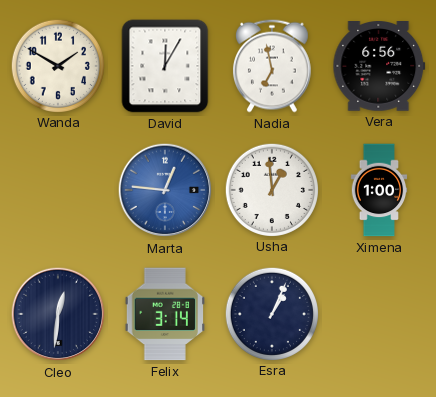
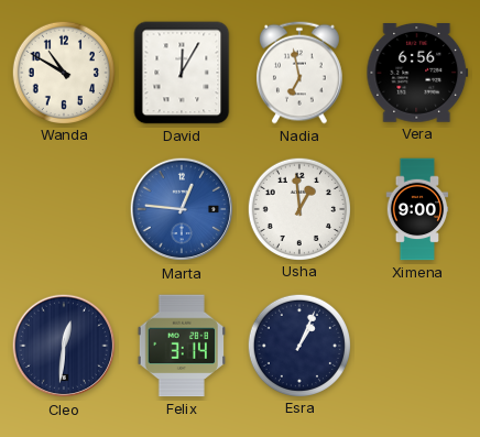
Wanda: 1:50 -> 10:50
Ximena: 1:00 -> 9:00
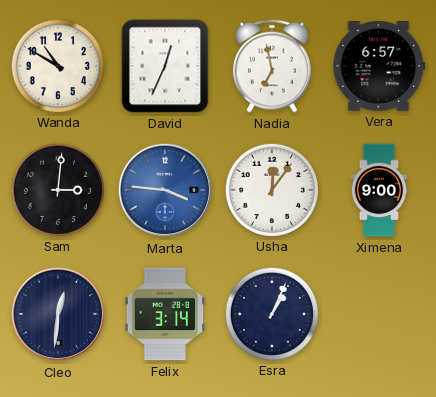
David: 12:05 -> 12:34
Vera: 6:56 -> 6:57
Sam: none -> 3:01
Marta: 12:46 -> 3:46
Usha: 12:59 -> 12:06
